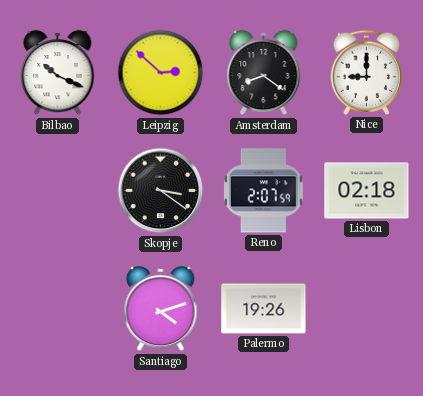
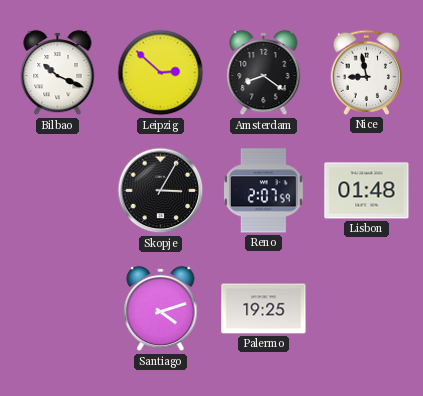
Nice: 9:00 -> 8:58
Skopje: 3:21 -> 3:05
Lisbon: 02:18 -> 01:48
Palermo: 19:26 -> 19:25
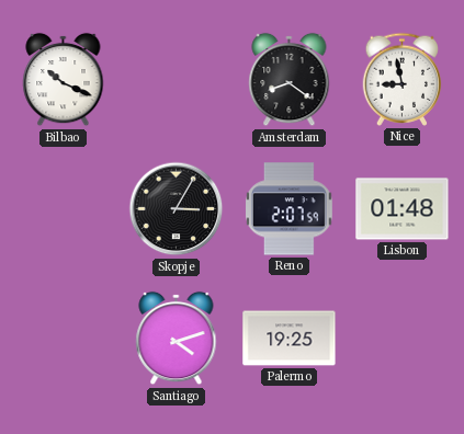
Leipzig: 2:52 -> none
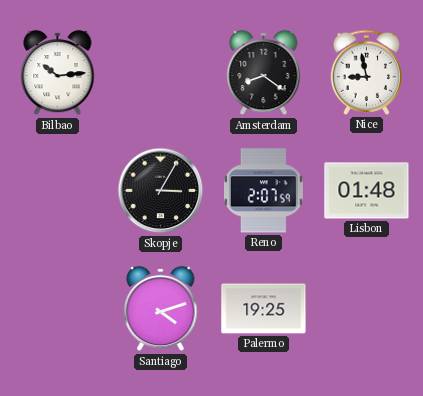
Bilbao: 10:19 -> 10:14
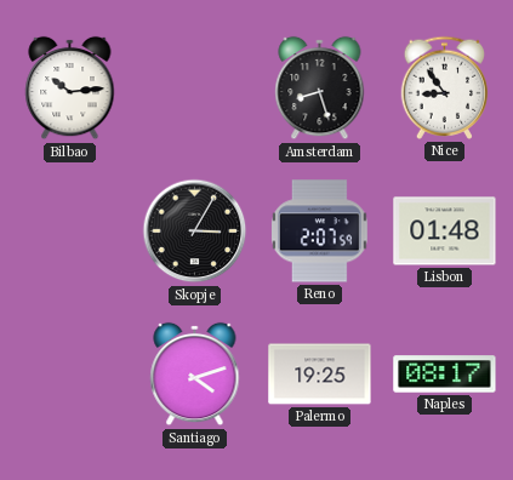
Amsterdam: 8:21 -> 8:27
Nice: 8:58 -> 8:54
Naples: none -> 08:17
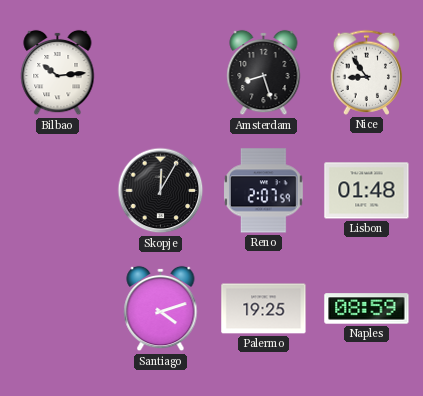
Skopje: 3:05 -> 12:05
Naples: 08:17 -> 08:59
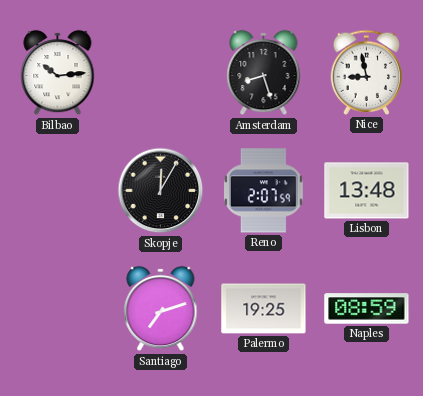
Nice: 8:54 -> 8:58
Lisbon: 01:48 -> 13:48
Santiago: 4:12 -> 7:12
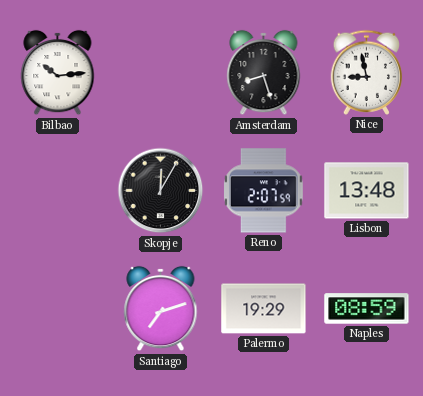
Palermo: 19:25 -> 19:29
